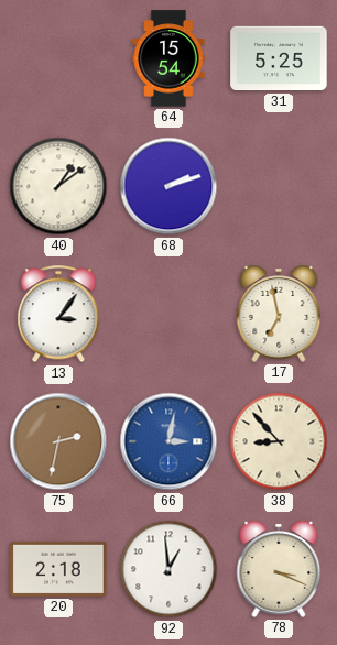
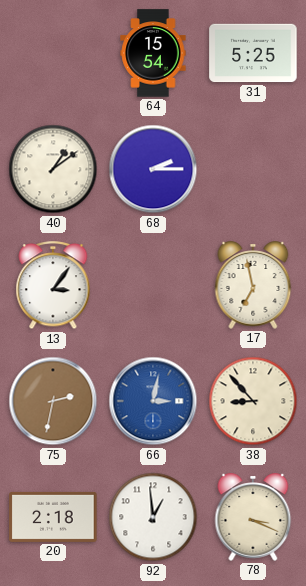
68: 2:12 -> 2:15
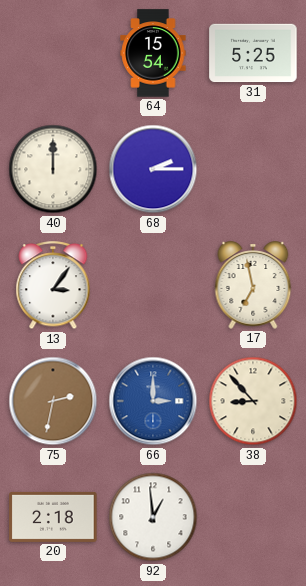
40: 1:09 -> 12:00
66: 3:02 -> 3:00
78: 3:19 -> none
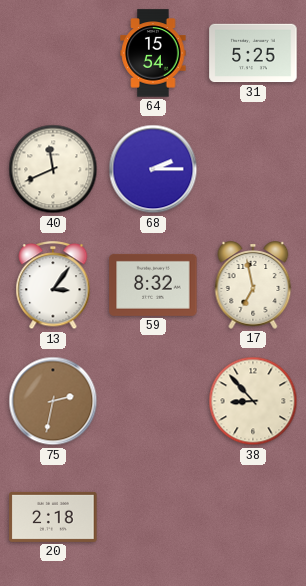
40: 12:00 -> 11:41
59: none -> 8:32
66: 3:00 -> none
92: 12:59 -> none
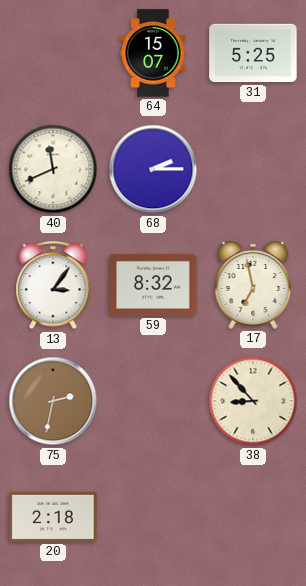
64: 15:54 -> 15:07
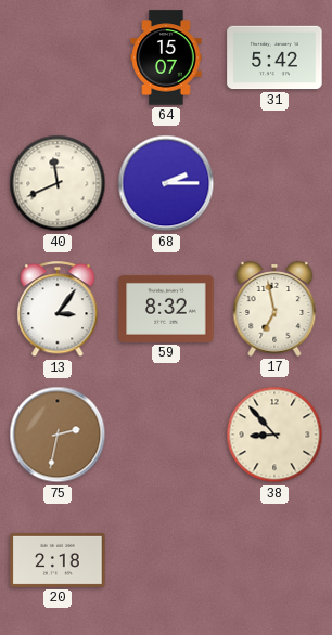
31: 5:25 -> 5:42
